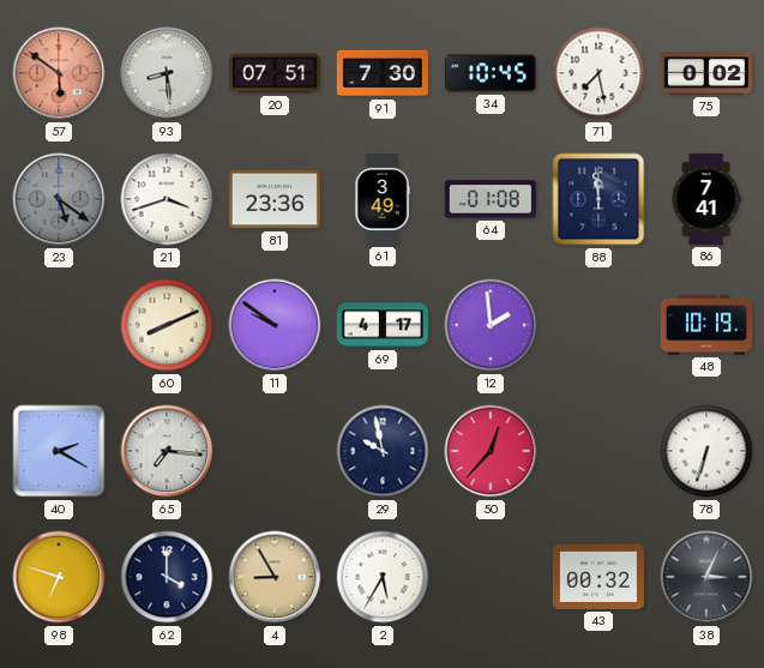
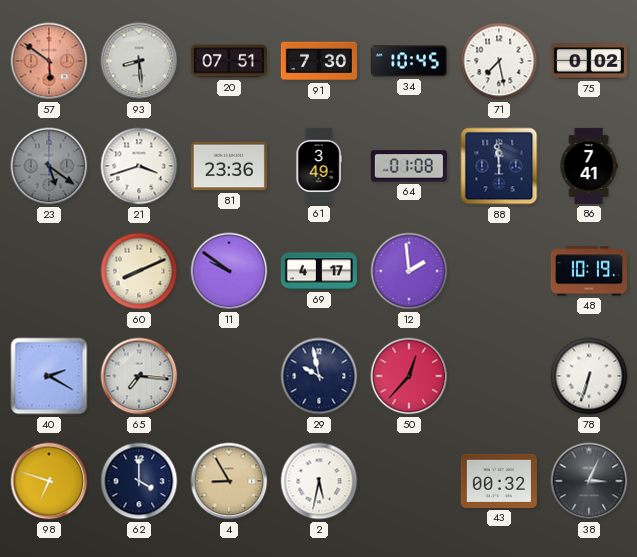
2: 5:35 -> 5:32
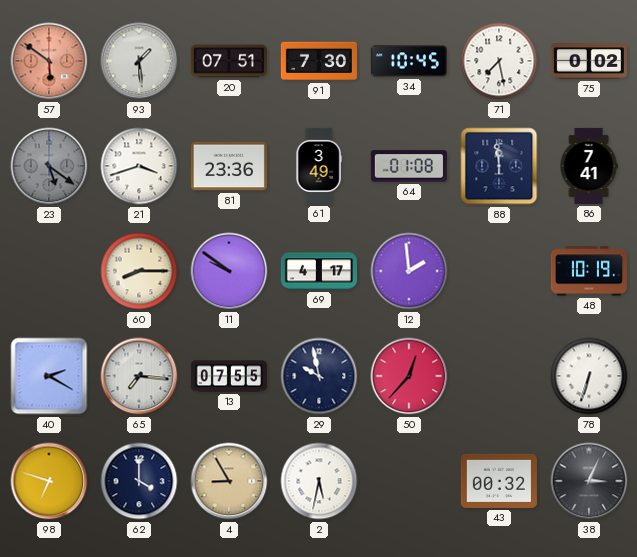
93: 8:29 -> 1:29
60: 8:11 -> 8:15
13: none -> 07:55
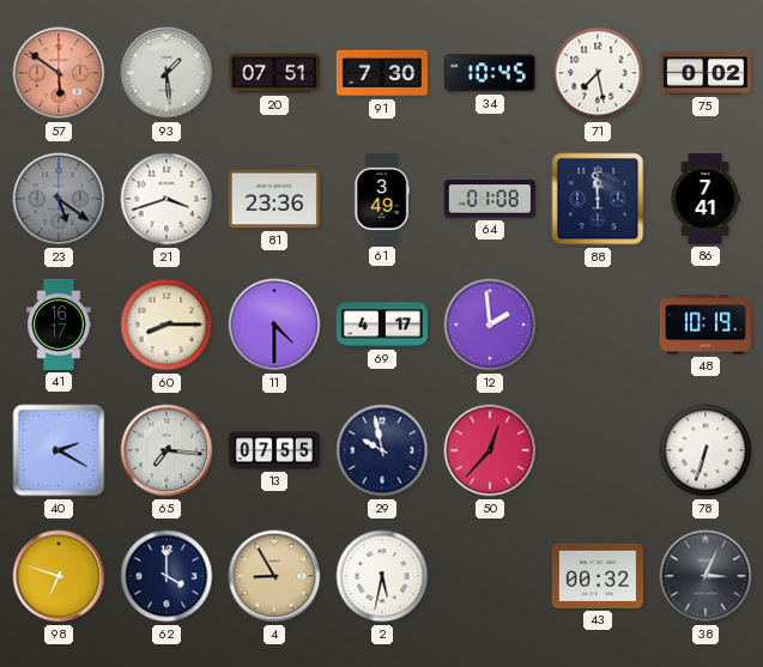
41: none -> 16:17
11: 9:51 -> 4:30
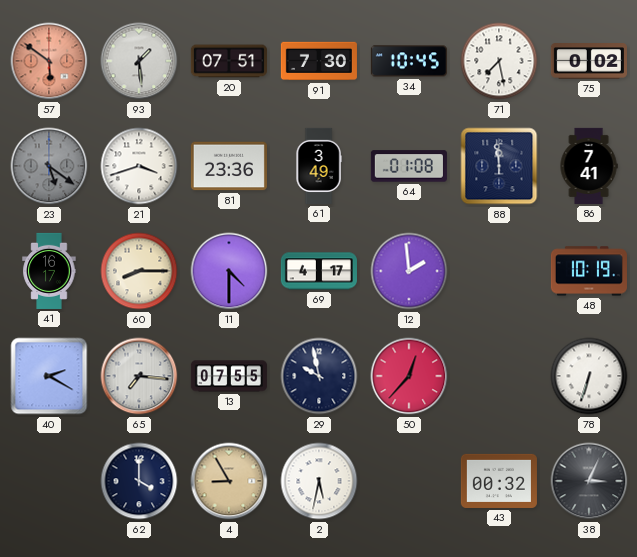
98: 6:48 -> none
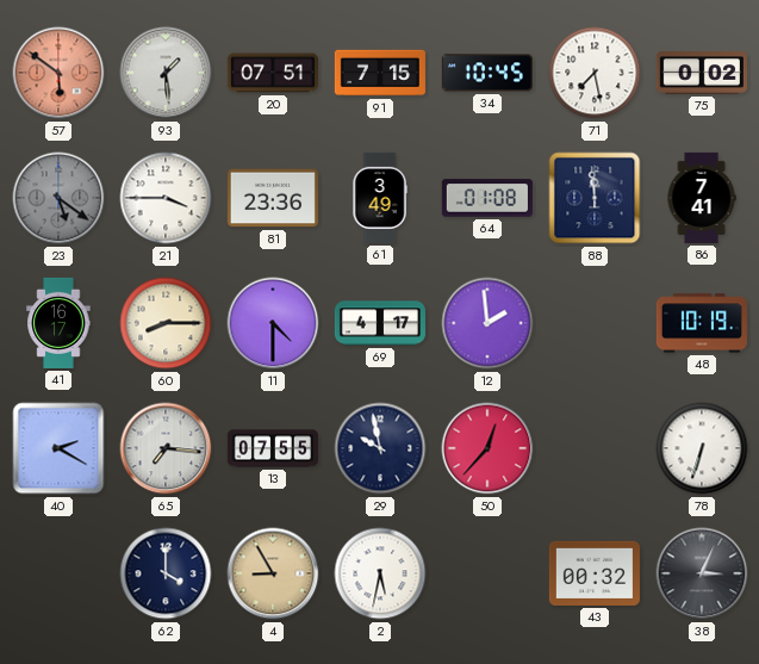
91: 7:30 -> 7:15
21: 3:42 -> 3:45
